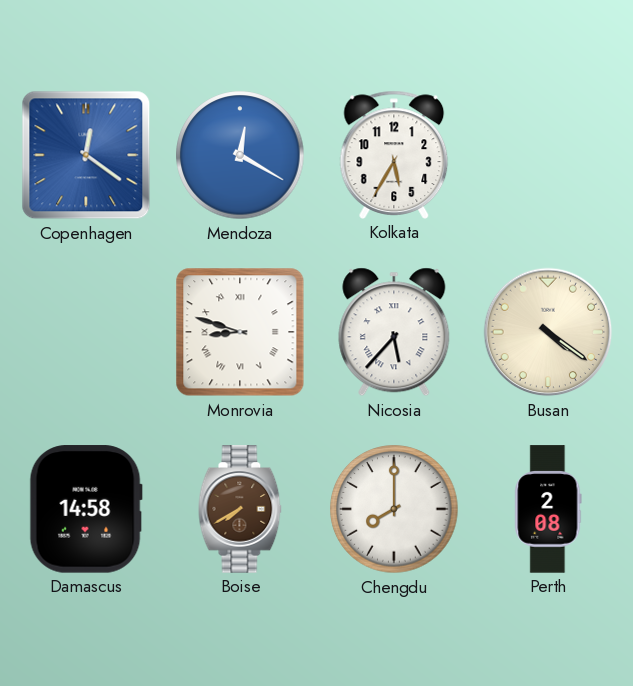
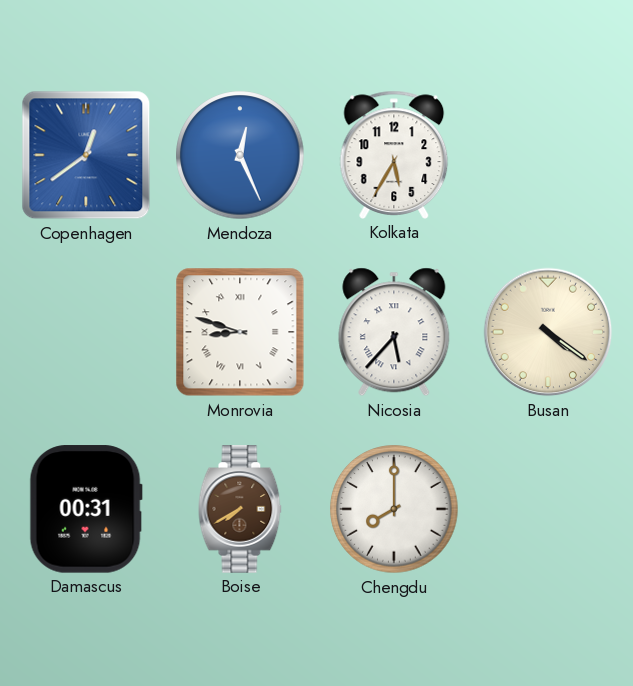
Copenhagen: 12:21 -> 12:39
Mendoza: 12:20 -> 12:26
Damascus: 14:58 -> 00:31
Perth: 2:08 -> none
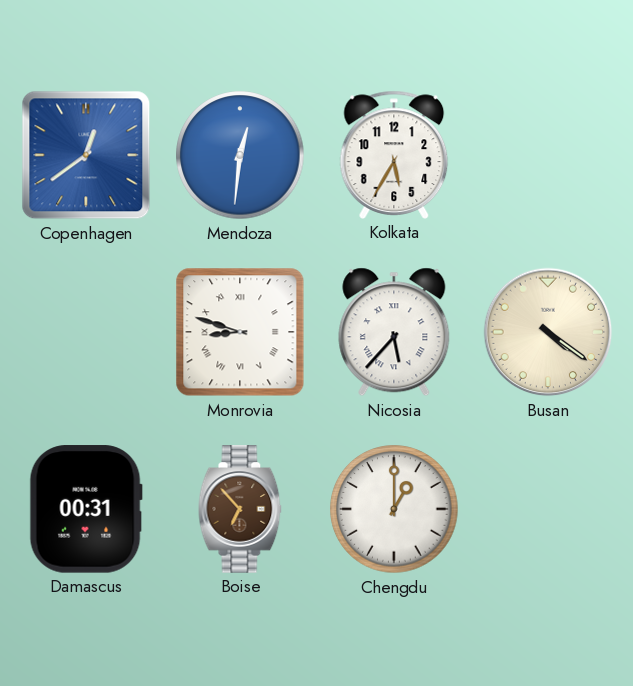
Mendoza: 12:26 -> 12:31
Boise: 7:40 -> 6:53
Chengdu: 8:00 -> 1:00
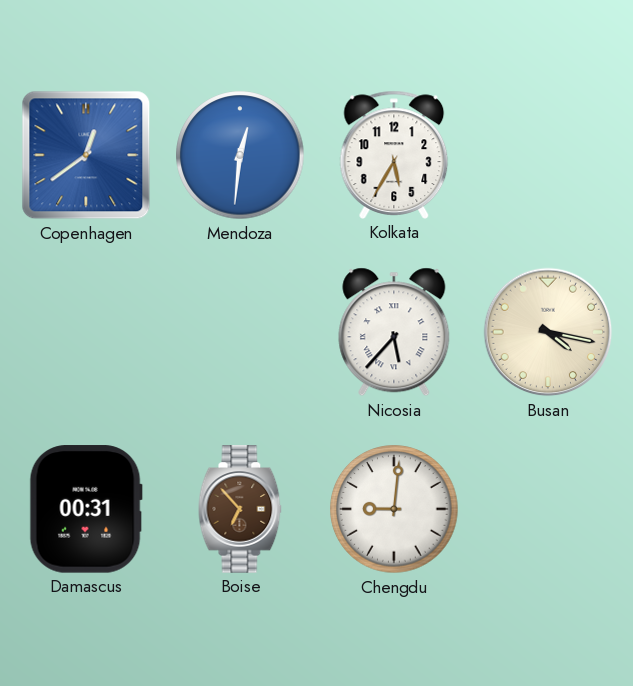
Monrovia: 8:48 -> none
Busan: 4:21 -> 4:17
Chengdu: 1:00 -> 9:01
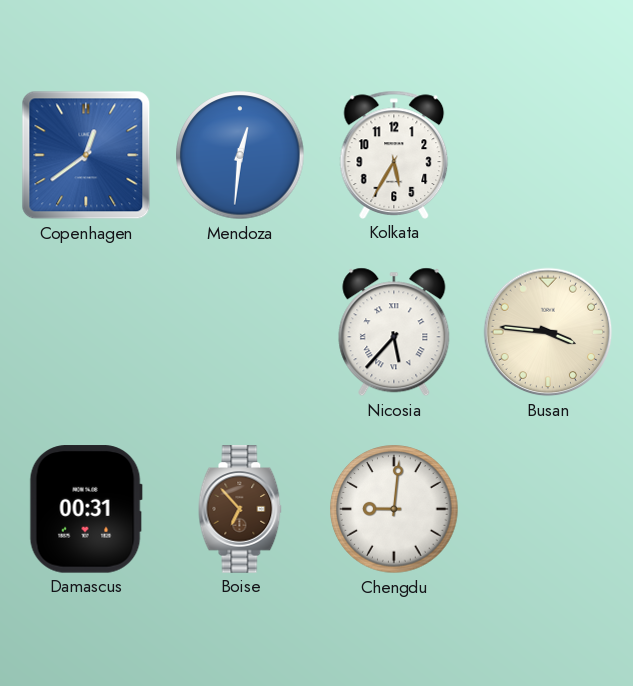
Busan: 4:17 -> 3:46
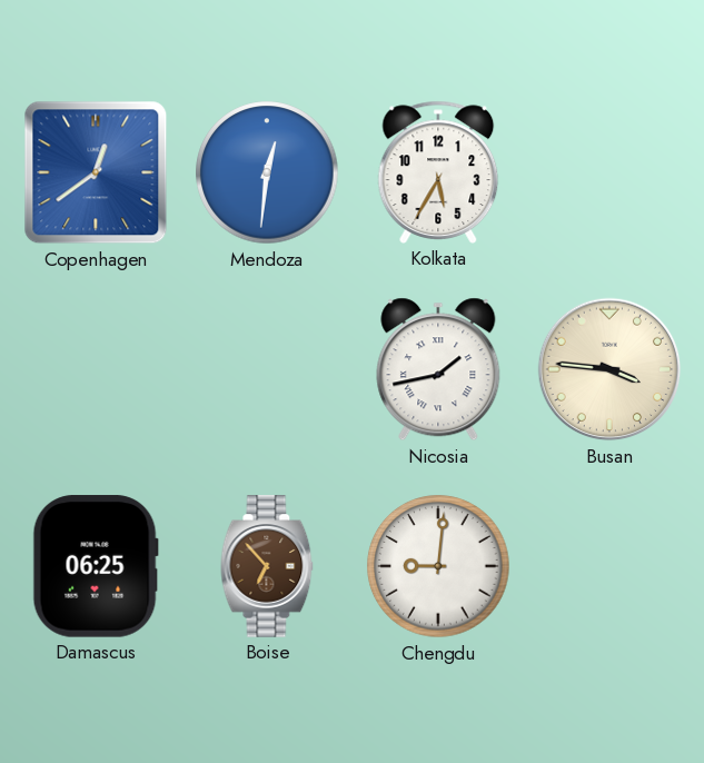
Nicosia: 5:37 -> 1:43
Damascus: 00:31 -> 06:25
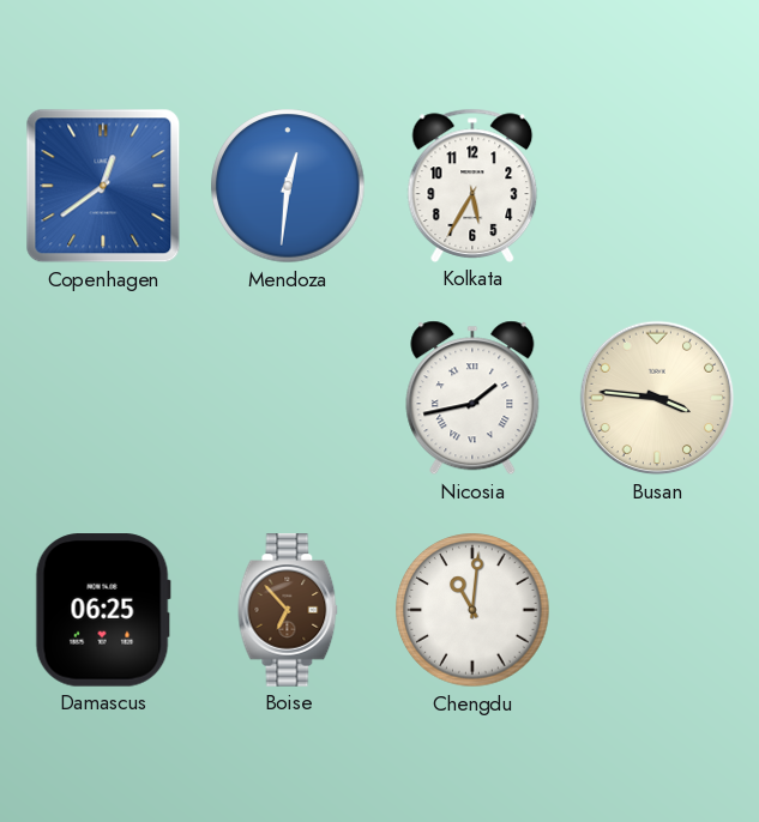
Chengdu: 9:01 -> 11:01
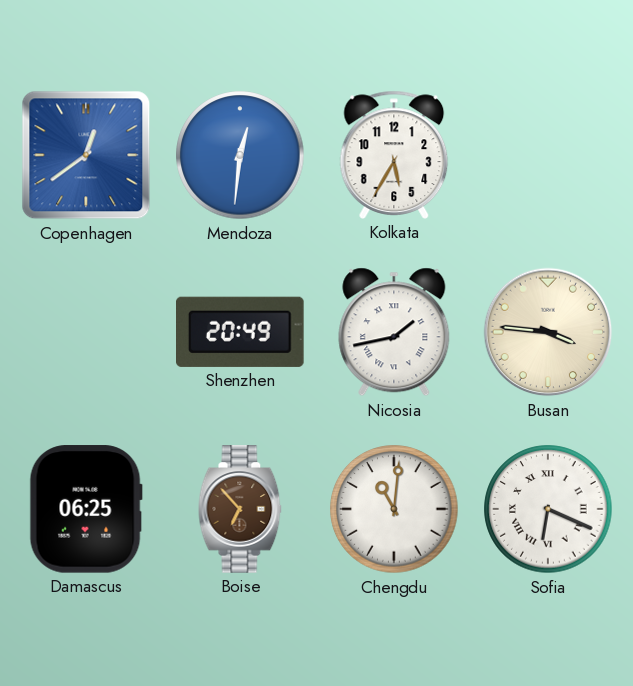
Shenzhen: none -> 20:49
Sofia: none -> 6:19
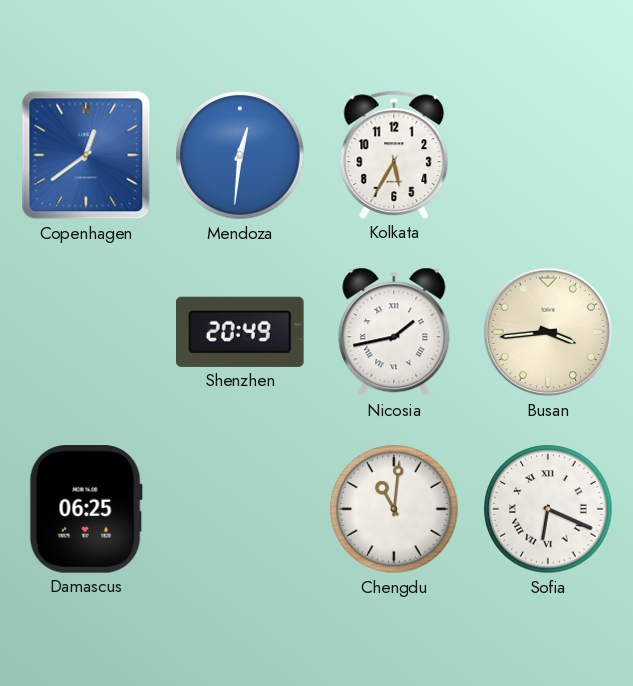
Busan: 3:46 -> 3:44
Boise: 6:53 -> none
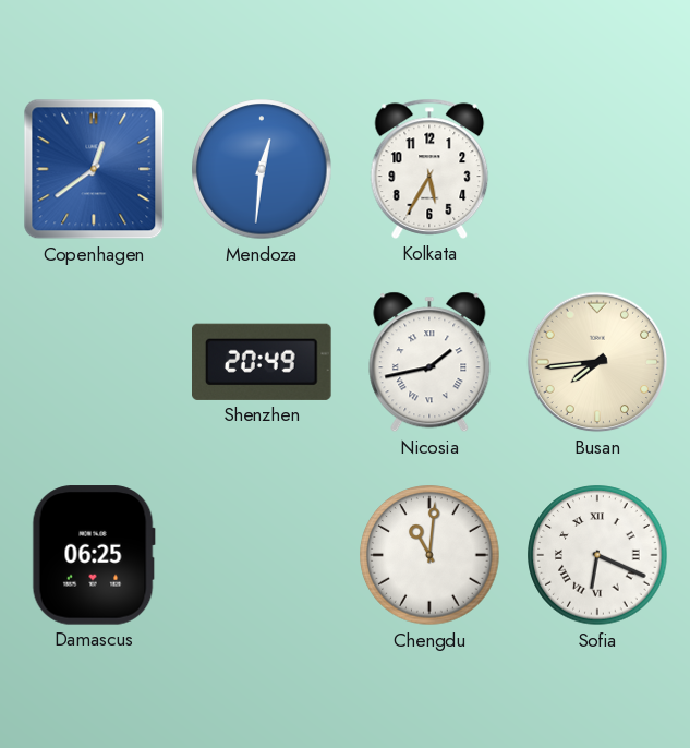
Busan: 3:44 -> 7:44
